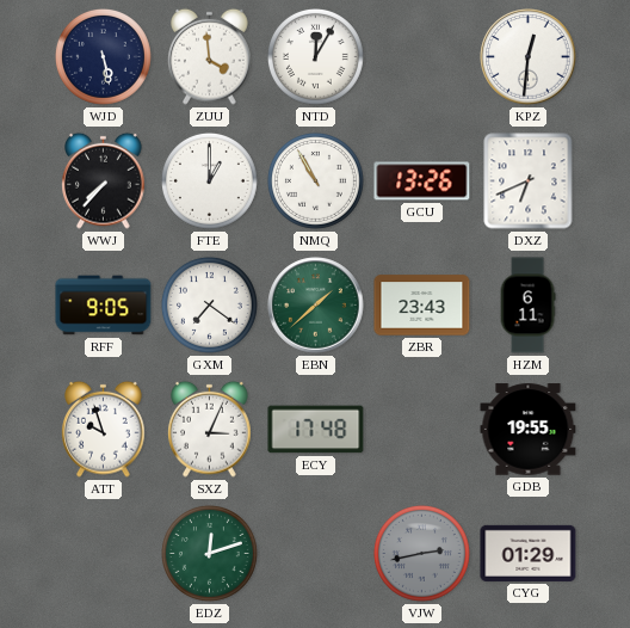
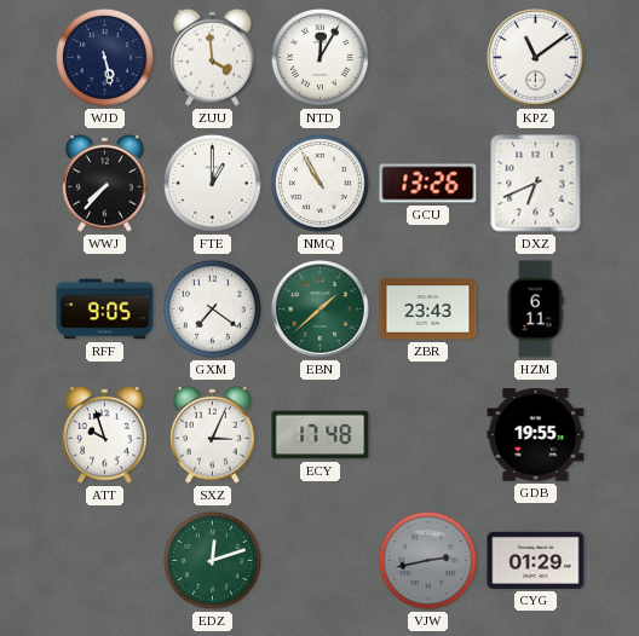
KPZ: 12:31 -> 11:09
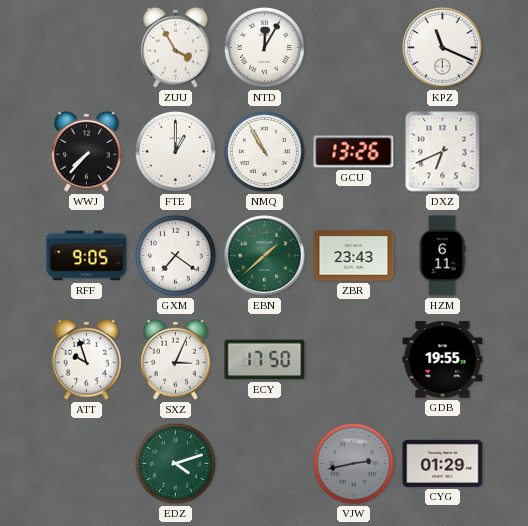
WJD: 5:28 -> none
ZUU: 3:59 -> 3:55
KPZ: 11:09 -> 11:19
ECY: 17:48 -> 17:50
EDZ: 12:12 -> 4:12
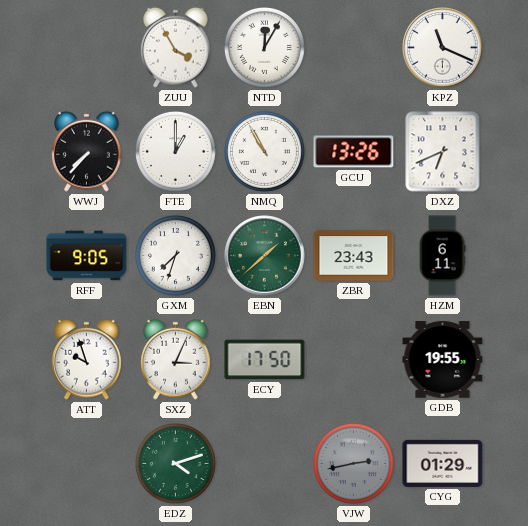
GXM: 7:21 -> 7:33
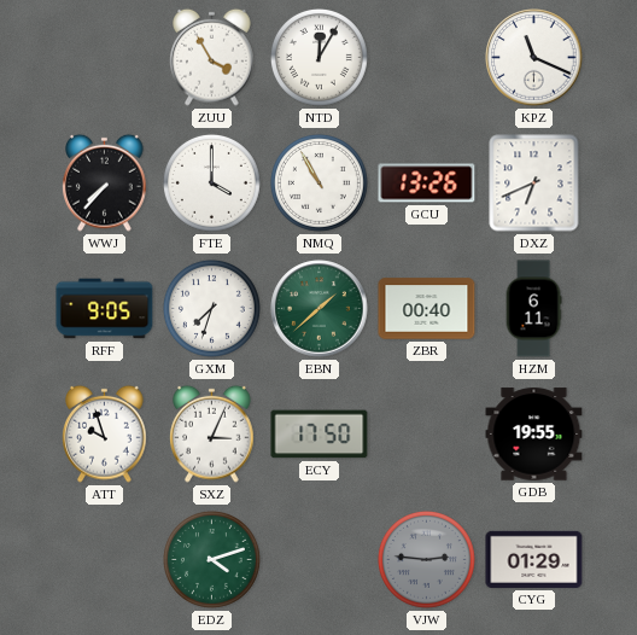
FTE: 1:00 -> 4:00
ZBR: 23:43 -> 00:40
VJW: 2:43 -> 2:46
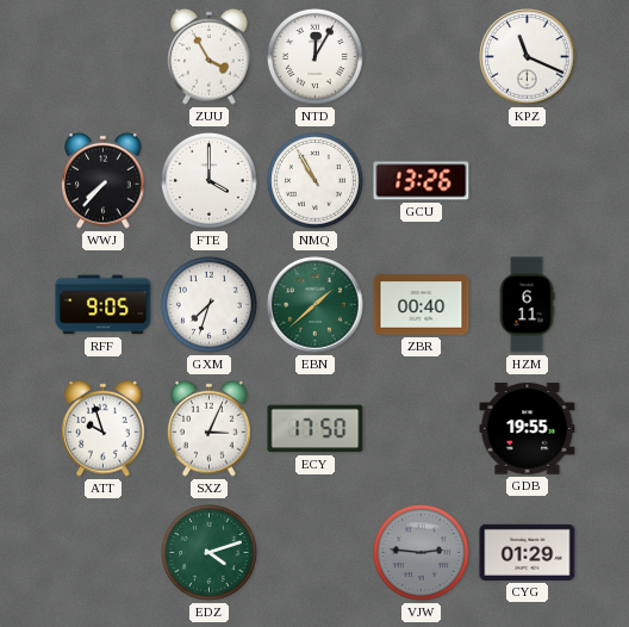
DXZ: 6:41 -> none
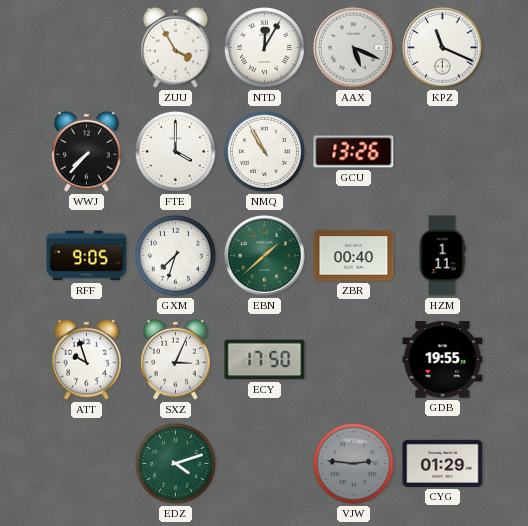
AAX: none -> 5:19
HZM: 6:11 -> 1:11
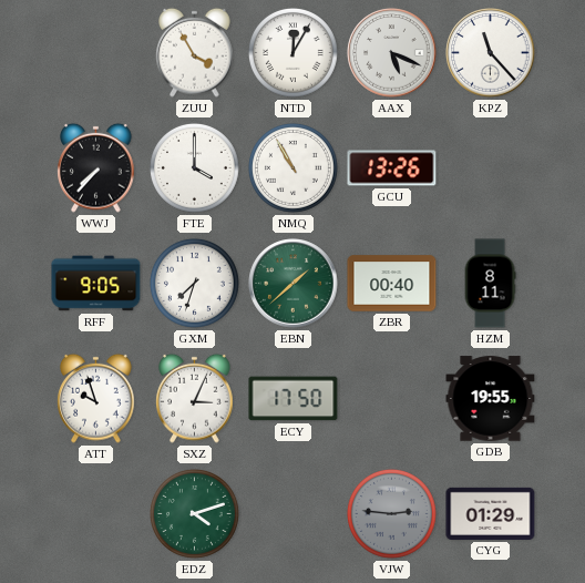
KPZ: 11:19 -> 11:23
HZM: 1:11 -> 8:11
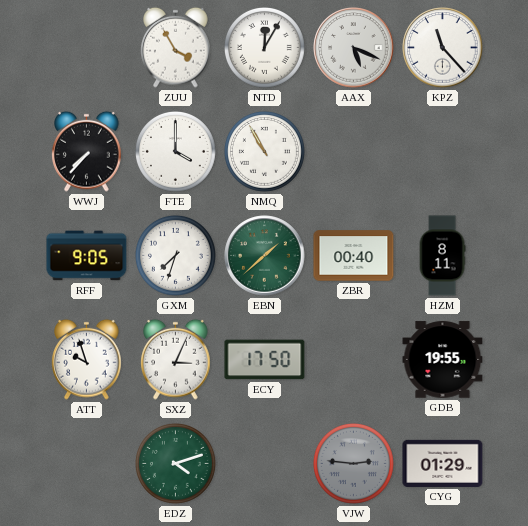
GCU: 13:26 -> none
